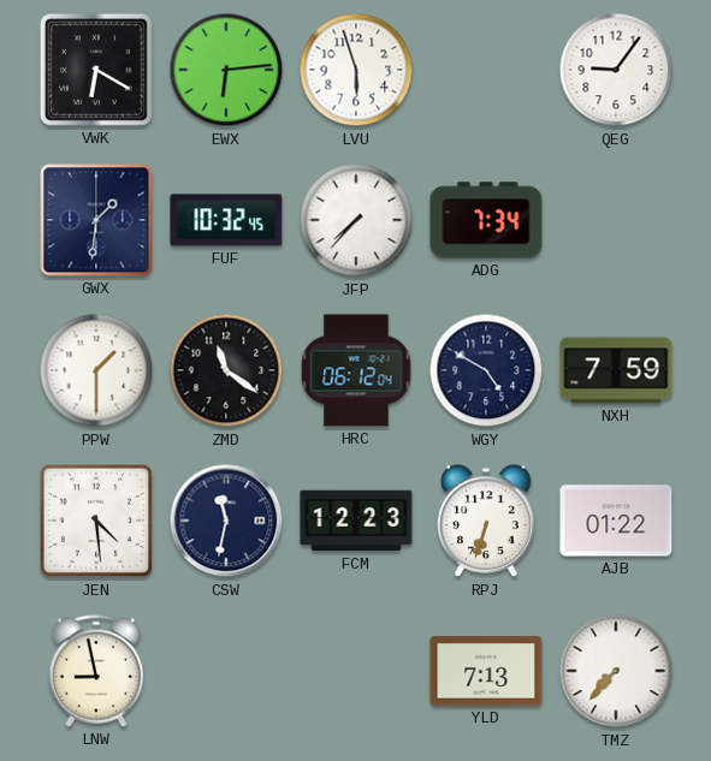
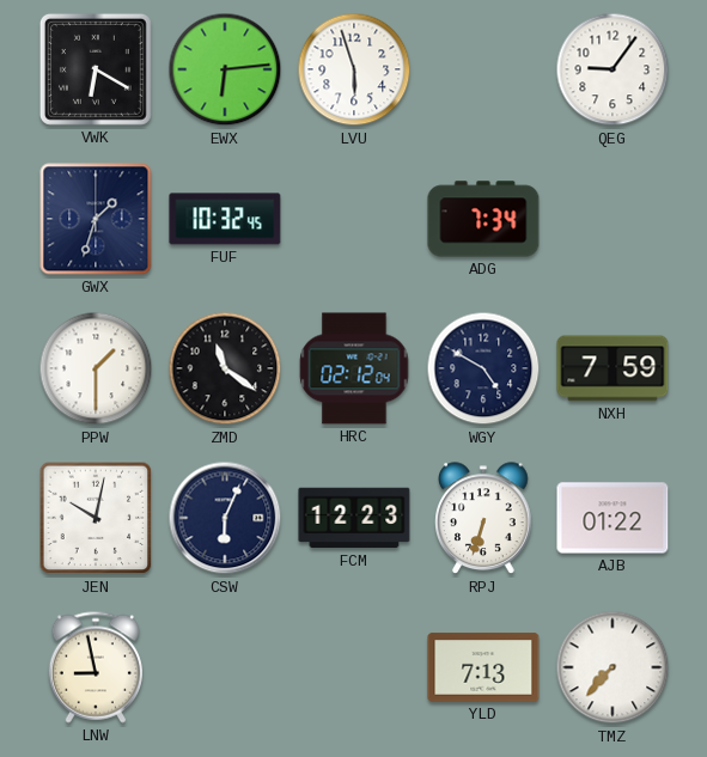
GWX: 1:31 -> 1:33
JFP: 7:37 -> none
HRC: 06:12 -> 02:12
JEN: 4:29 -> 10:02
CSW: 11:32 -> 6:04
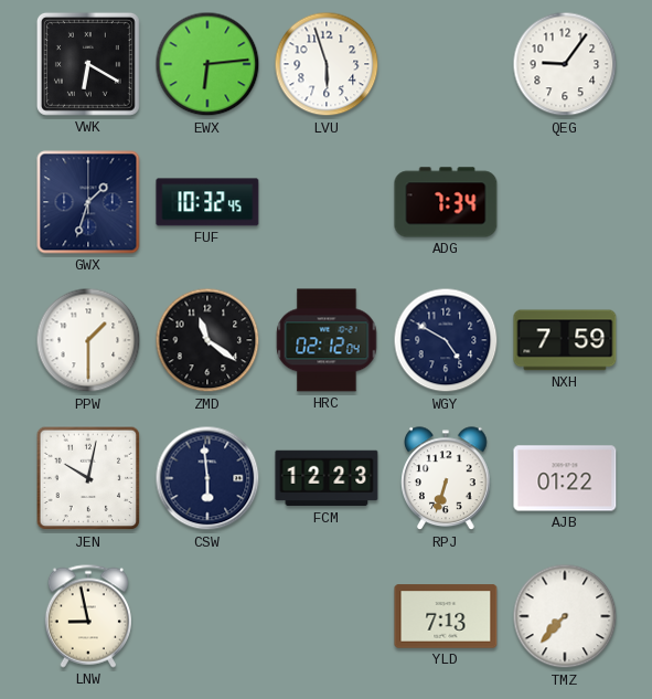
CSW: 6:04 -> 5:59
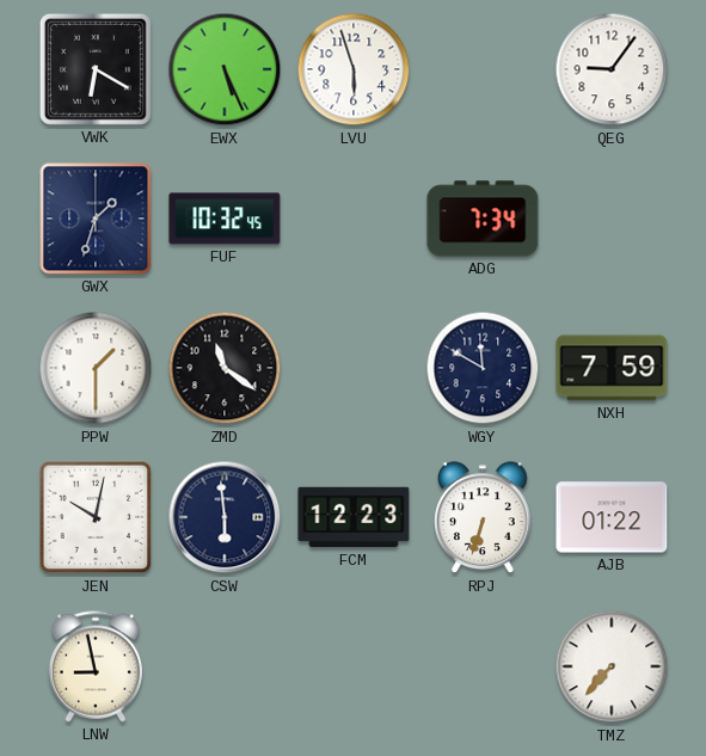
EWX: 6:14 -> 5:26
HRC: 02:12 -> none
WGY: 4:50 -> 11:50
YLD: 7:13 -> none
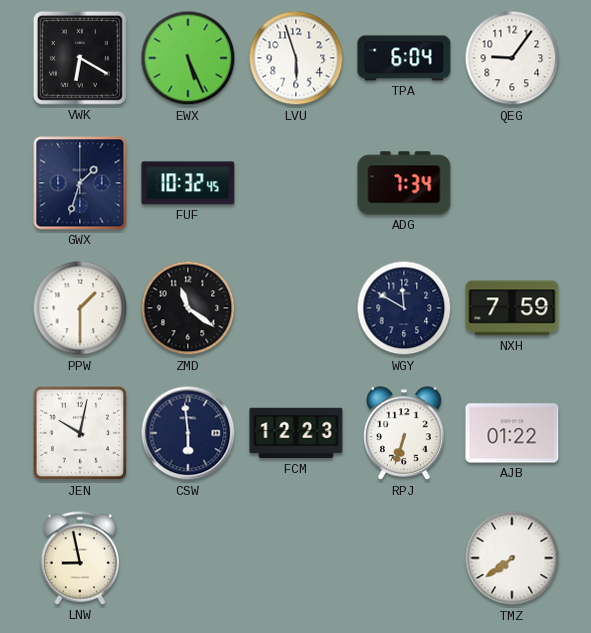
TPA: none -> 6:04
TMZ: 7:37 -> 7:39
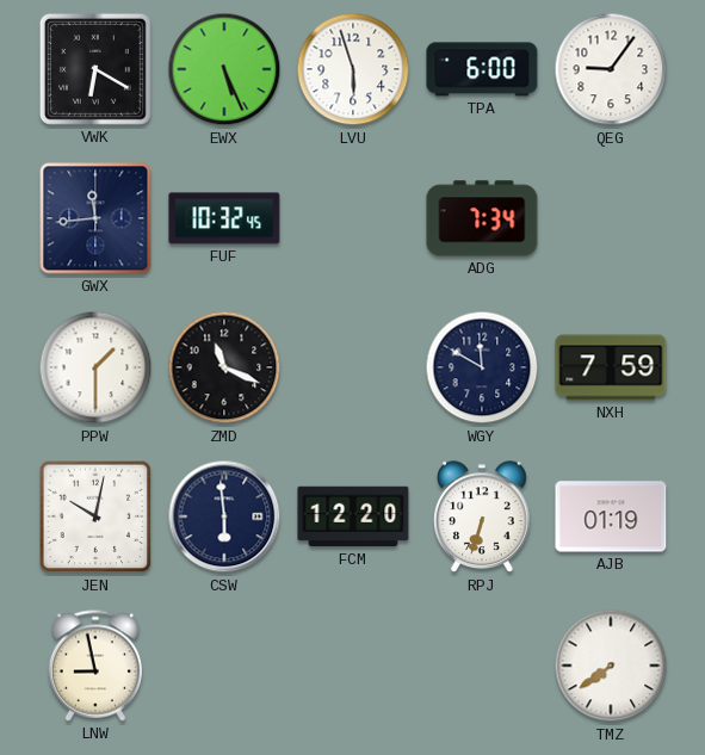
TPA: 6:04 -> 6:00
GWX: 1:33 -> 11:44
ZMD: 11:21 -> 11:19
FCM: 12:23 -> 12:20
AJB: 01:22 -> 01:19
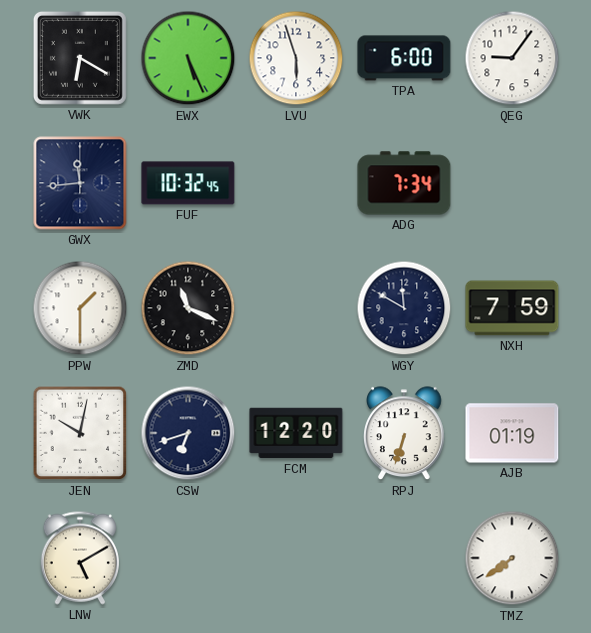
CSW: 5:59 -> 6:42
LNW: 8:58 -> 5:10
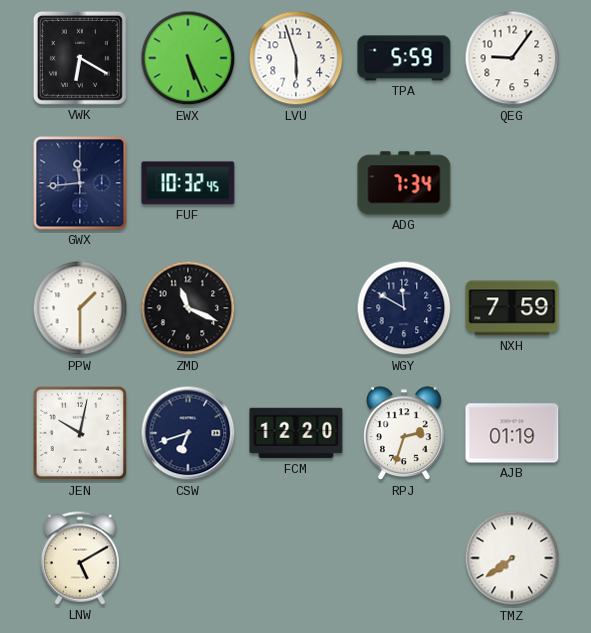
TPA: 6:00 -> 5:59
RPJ: 6:33 -> 2:33
